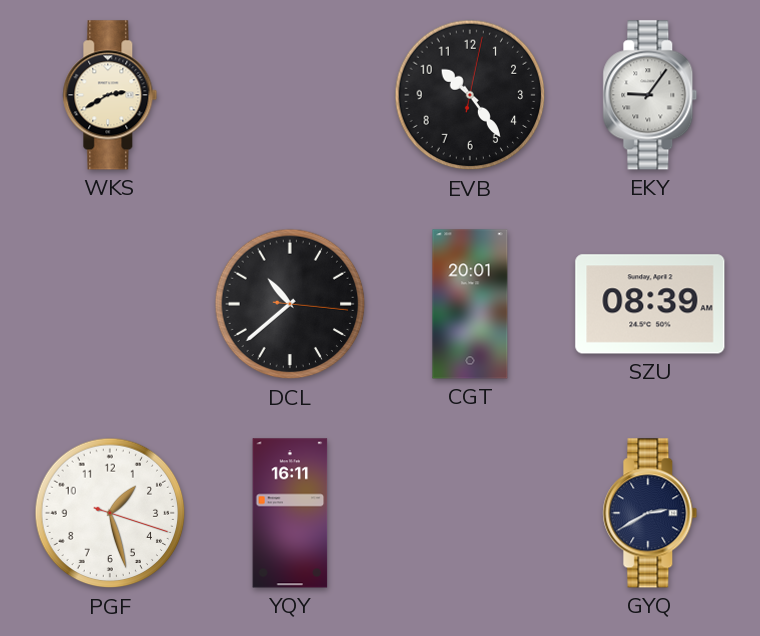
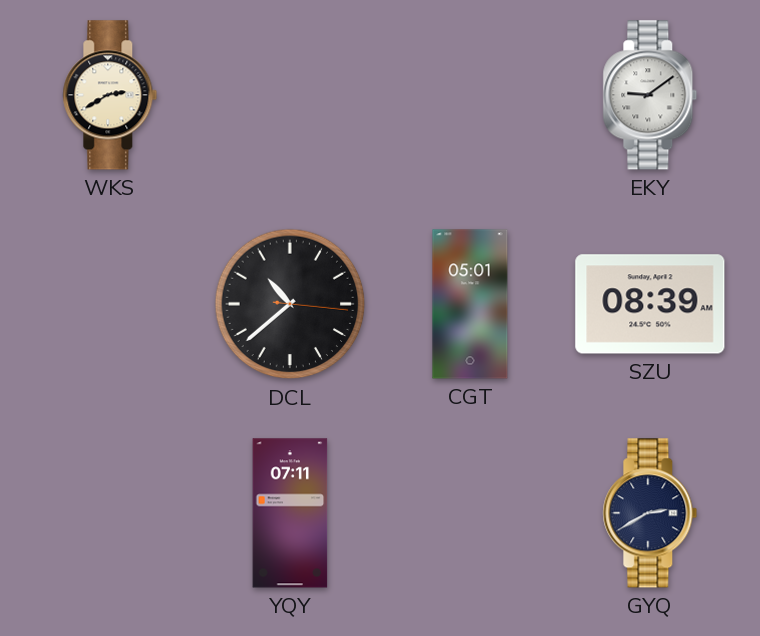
EVB: 10:24 -> none
EKY: 9:06 -> 9:09
CGT: 20:01 -> 05:01
PGF: 1:27 -> none
YQY: 16:11 -> 07:11
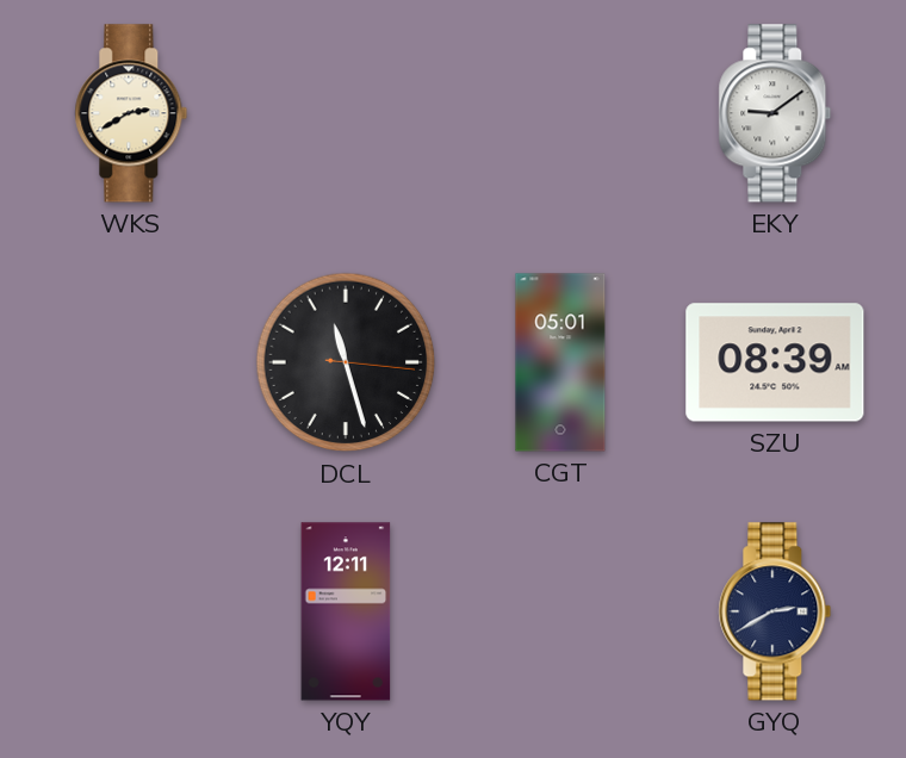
DCL: 10:38 -> 11:27
YQY: 07:11 -> 12:11
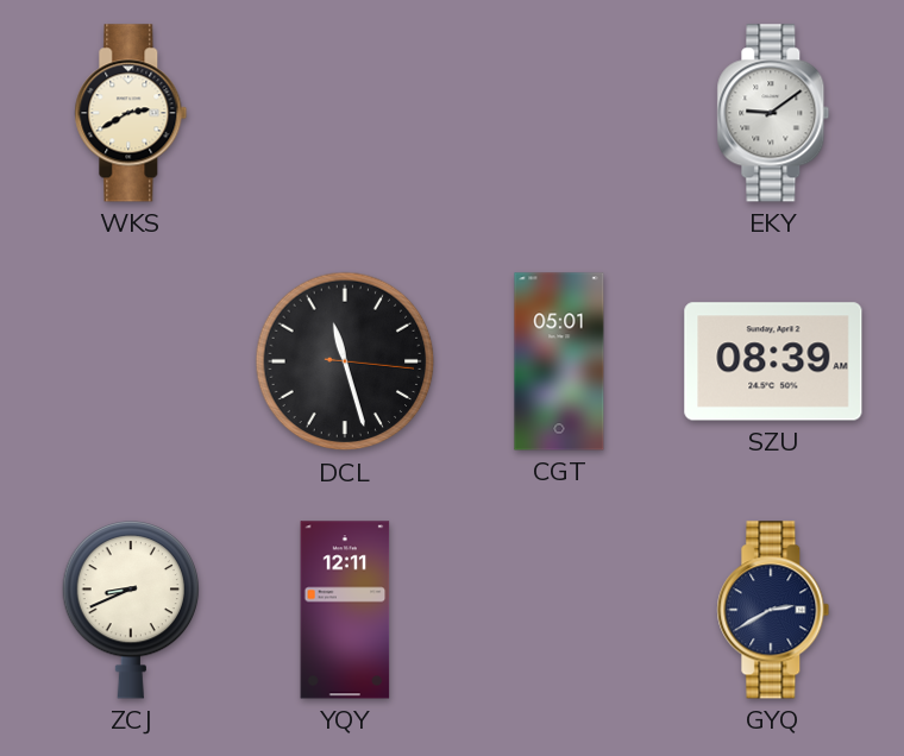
ZCJ: none -> 8:41
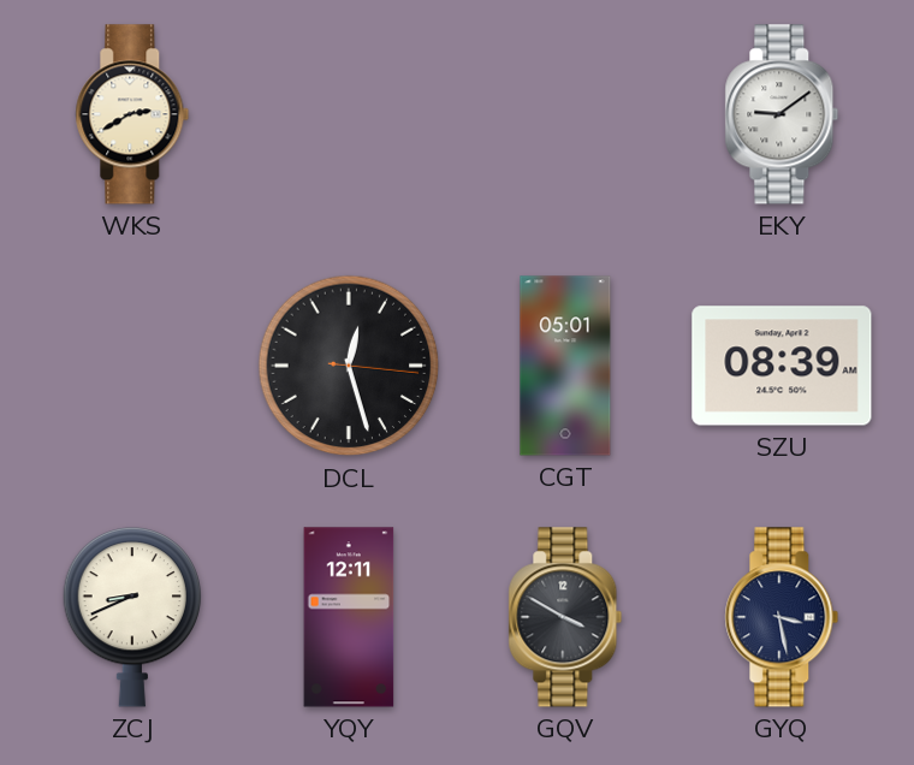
DCL: 11:27 -> 12:27
GQV: none -> 3:50
GYQ: 2:40 -> 3:28
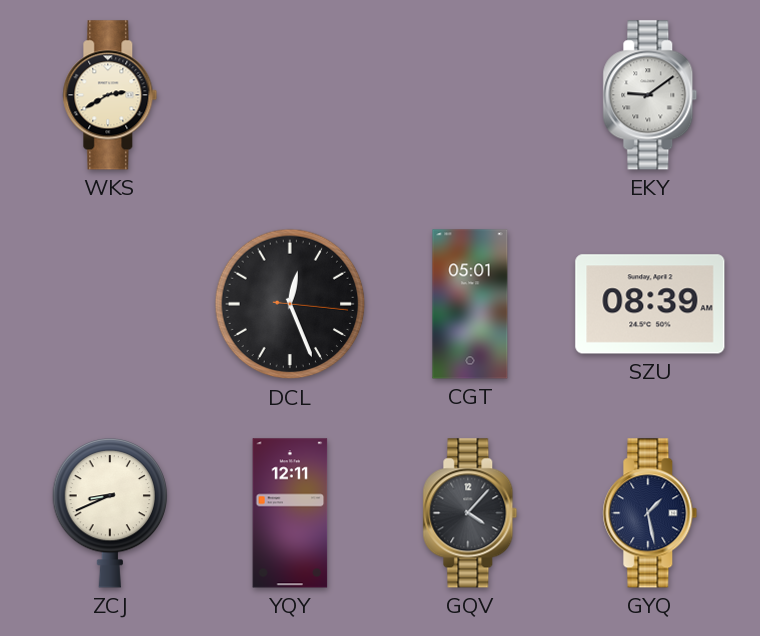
DCL: 12:27 -> 12:26
GQV: 3:50 -> 4:07
GYQ: 3:28 -> 1:28
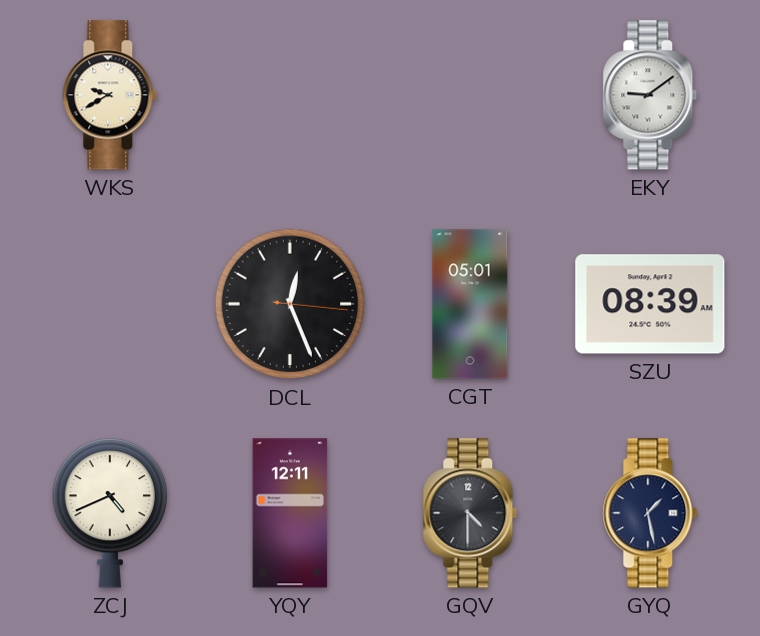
WKS: 2:40 -> 9:40
ZCJ: 8:41 -> 4:41
GQV: 4:07 -> 4:30
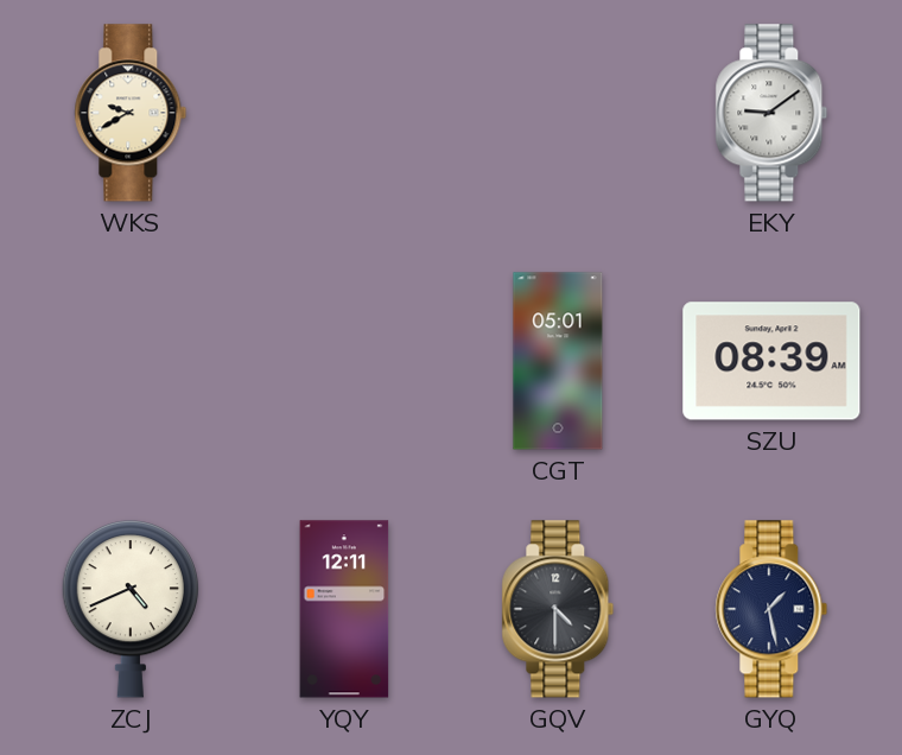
DCL: 12:26 -> none
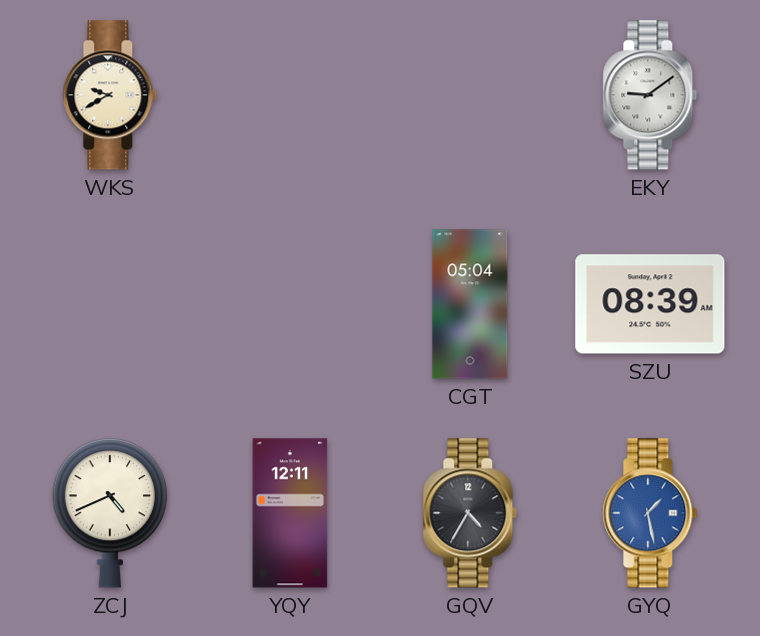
CGT: 05:01 -> 05:04
GQV: 4:30 -> 4:35
GYQ dial: navy -> blue
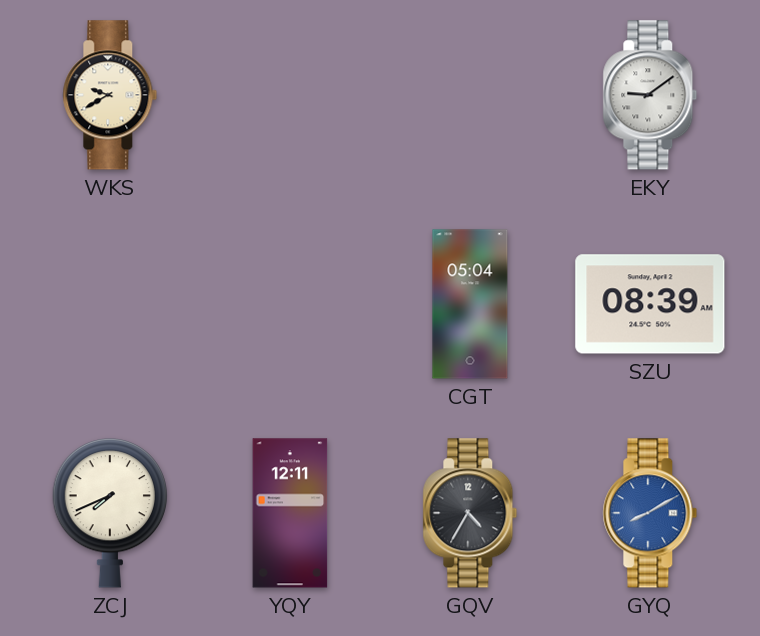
ZCJ: 4:41 -> 7:41
GYQ: 1:28 -> 8:10
